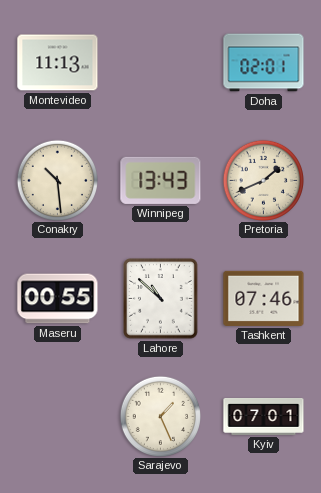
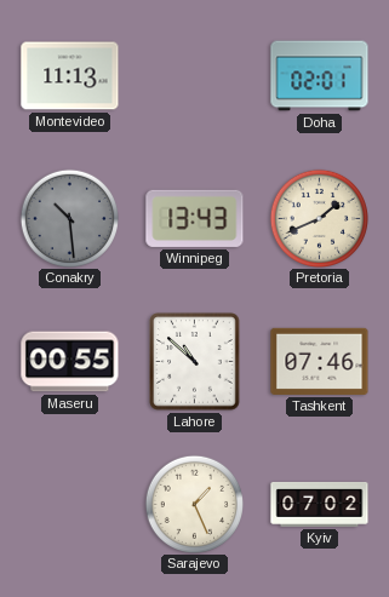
Conakry dial: cream -> grey
Kyiv: 07:01 -> 07:02
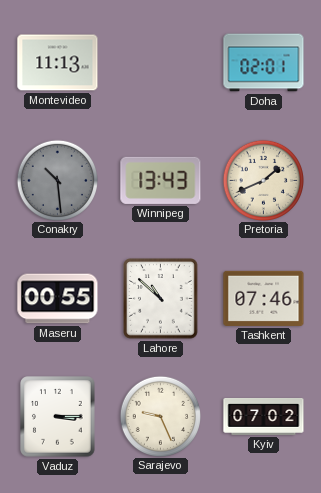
Vaduz: none -> 3:15
Sarajevo: 1:26 -> 9:26
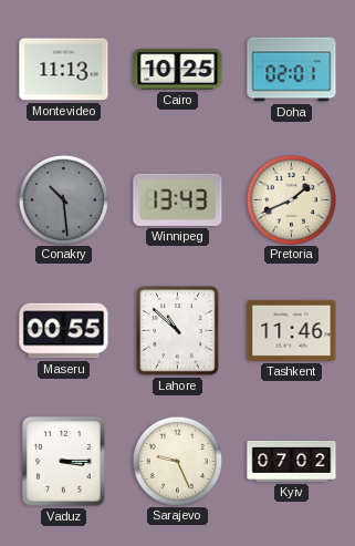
Cairo: none -> 10:25
Tashkent: 07:46 -> 11:46
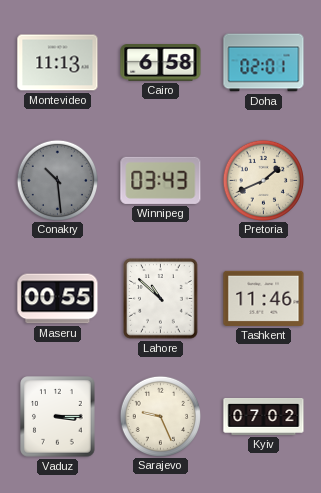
Cairo: 10:25 -> 6:58
Winnipeg: 13:43 -> 03:43
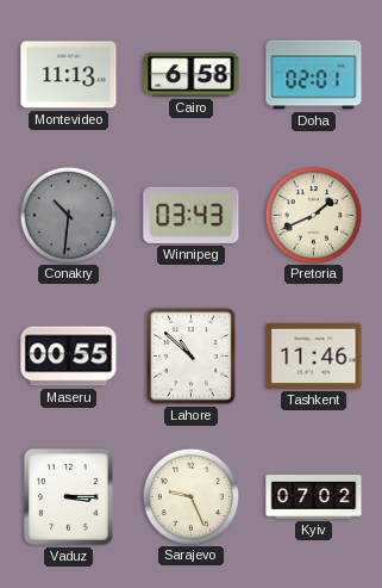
Conakry: 10:29 -> 10:31
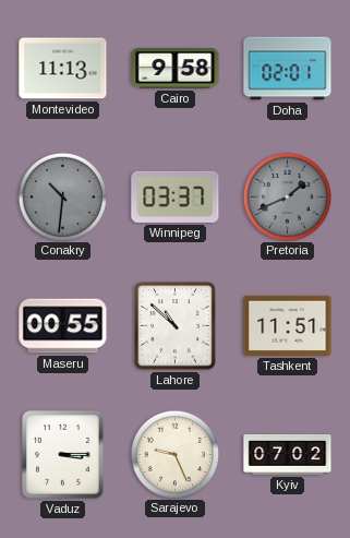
Cairo: 6:58 -> 9:58
Winnipeg: 03:43 -> 03:37
Pretoria dial: cream -> grey
Tashkent: 11:46 -> 11:51
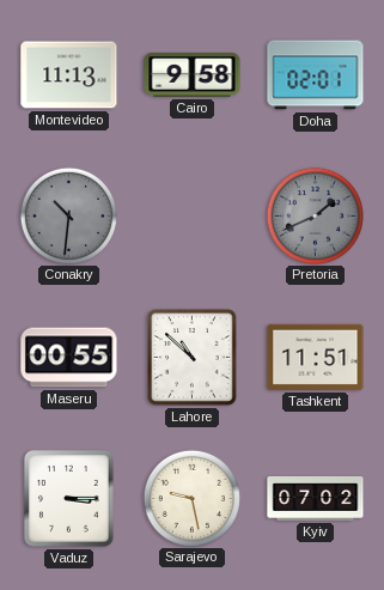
Winnipeg: 03:37 -> none
Sarajevo: 9:26 -> 9:28
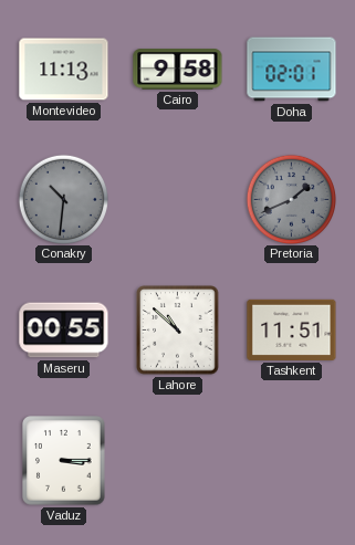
Sarajevo: 9:28 -> none
Kyiv: 07:02 -> none
